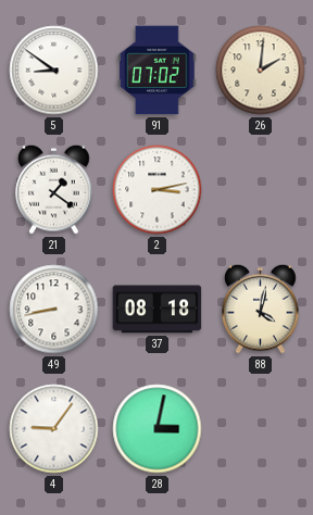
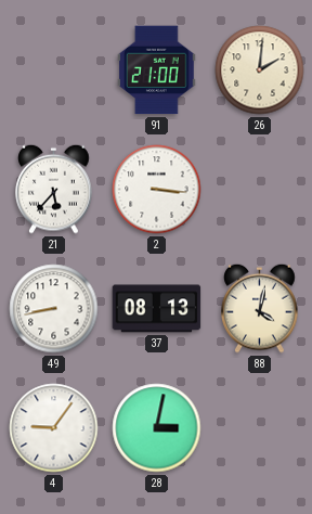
5: 8:51 -> none
91: 07:02 -> 21:00
21: 1:21 -> 5:37
2: 3:13 -> 3:16
37: 08:18 -> 08:13
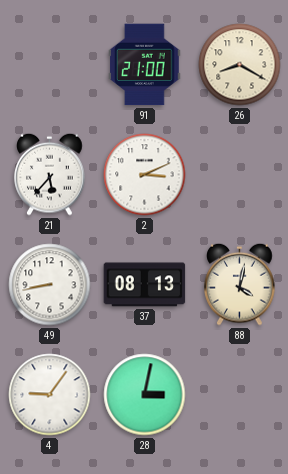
26: 2:01 -> 8:20
2: 3:16 -> 3:11
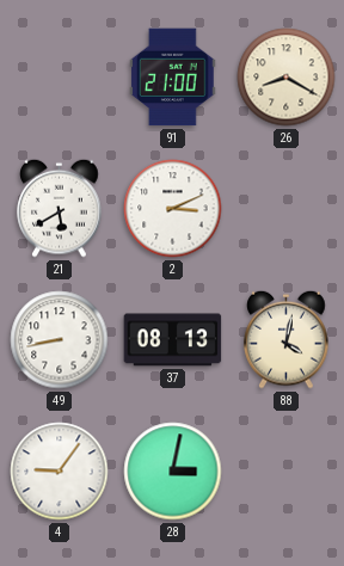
21: 5:37 -> 5:40
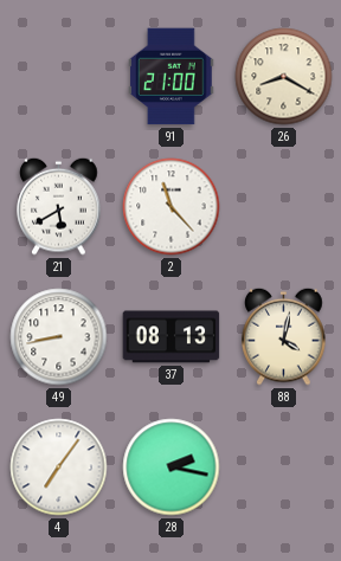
2: 3:11 -> 11:23
4: 9:06 -> 7:06
28: 3:02 -> 2:17
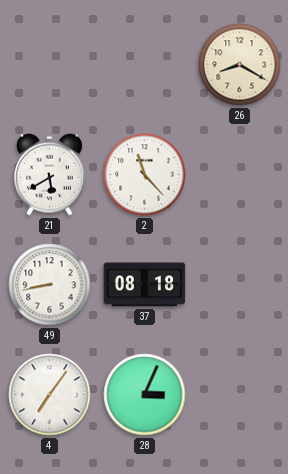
91: 21:00 -> none
37: 08:13 -> 08:18
88: 4:02 -> none
28: 2:17 -> 3:04
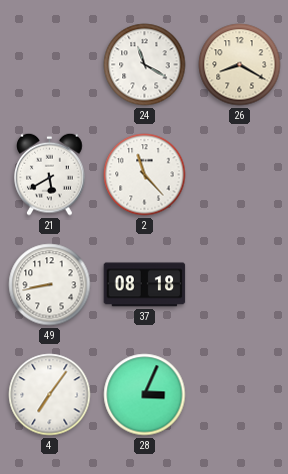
24: none -> 11:20
